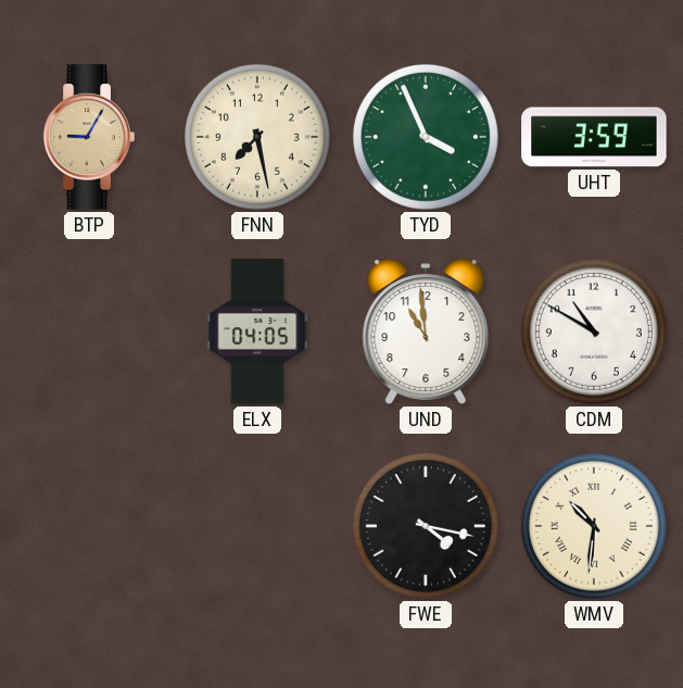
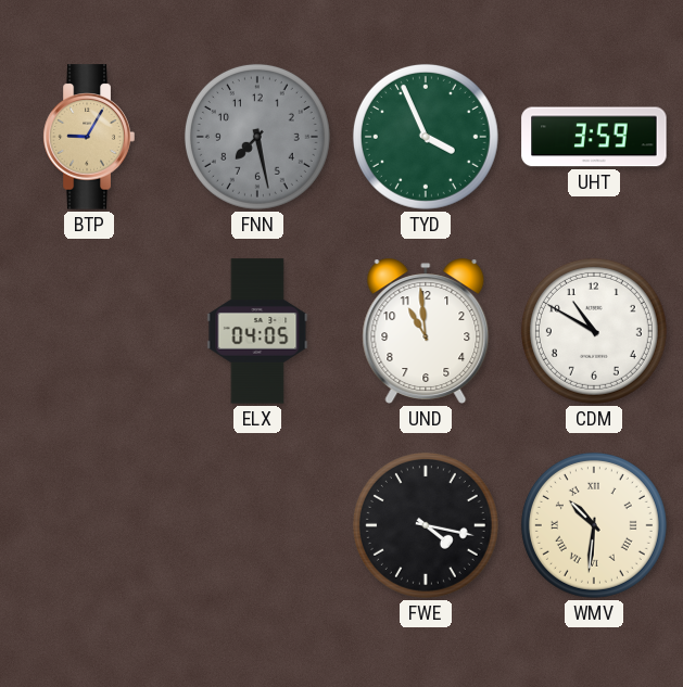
FNN dial: cream -> grey
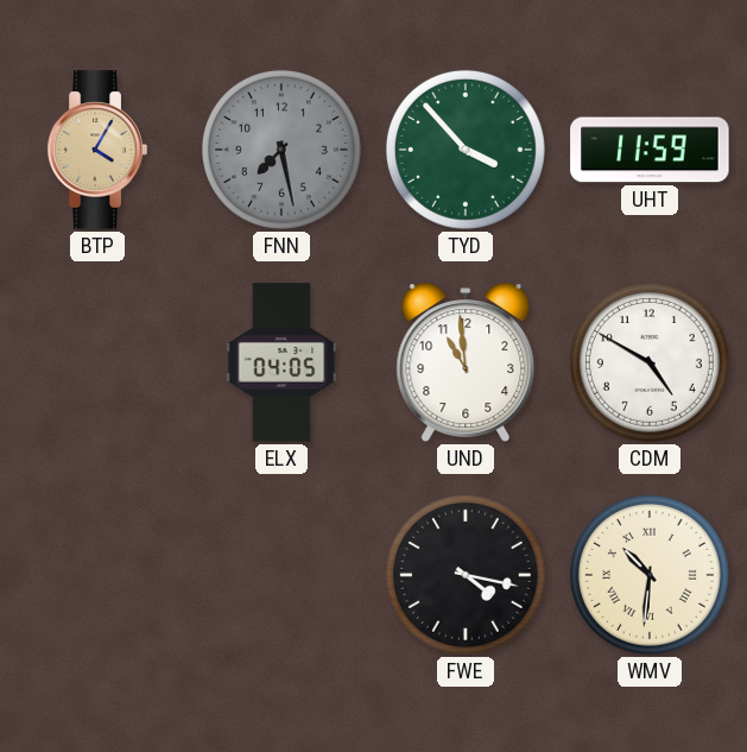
BTP: 9:05 -> 4:05
TYD: 3:56 -> 3:53
UHT: 3:59 -> 11:59
CDM: 10:50 -> 4:50
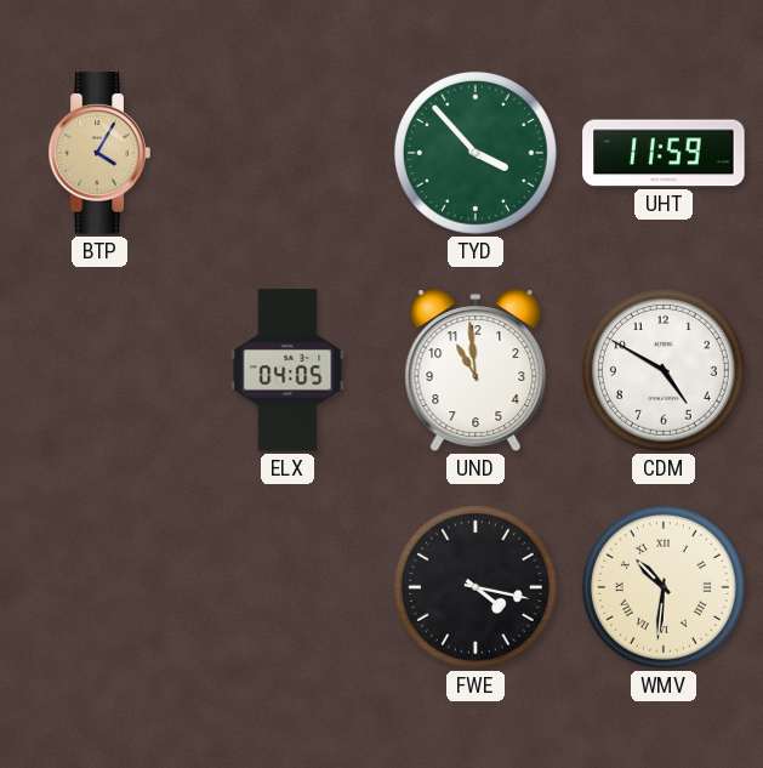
FNN: 7:28 -> none
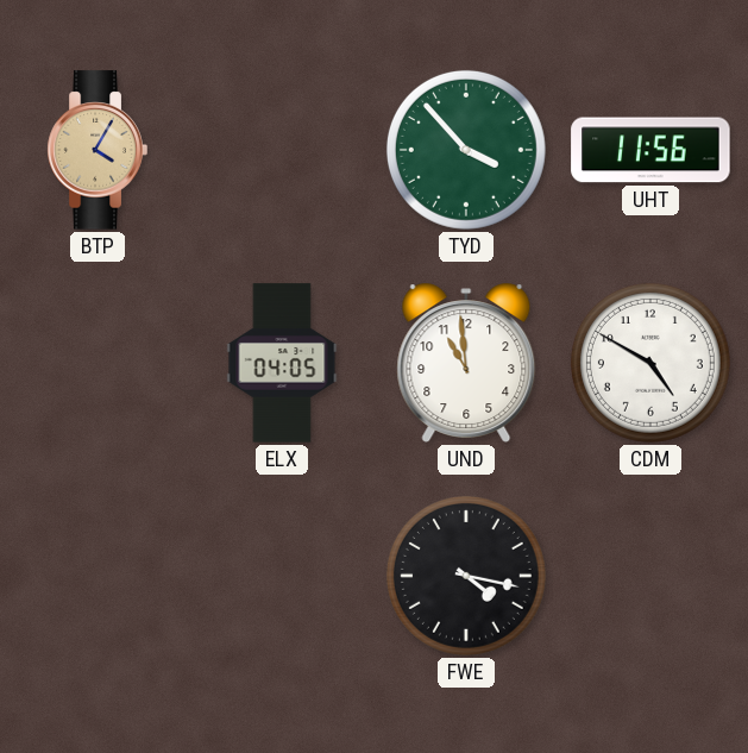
UHT: 11:59 -> 11:56
WMV: 10:31 -> none
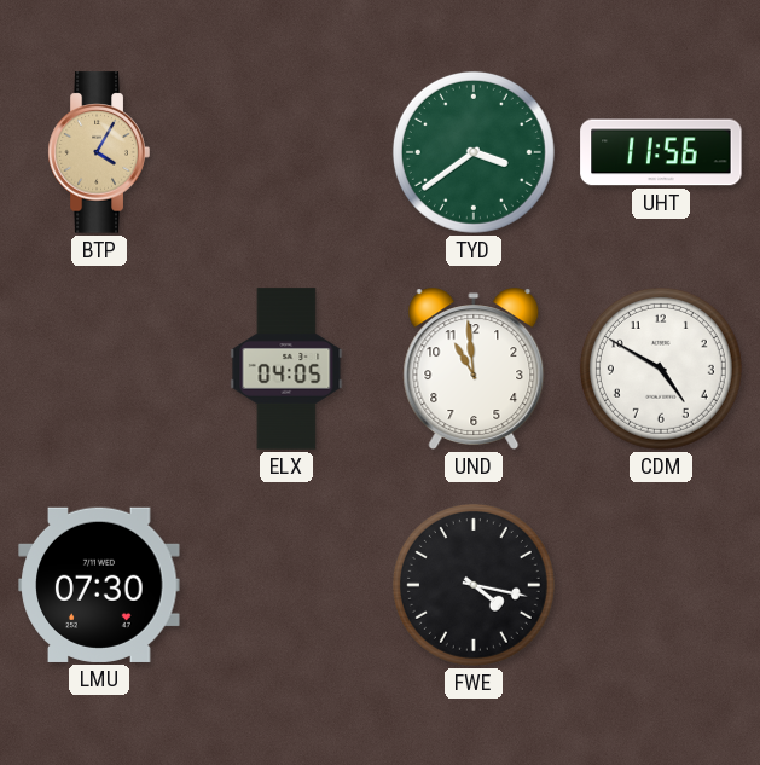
TYD: 3:53 -> 3:39
LMU: none -> 07:30
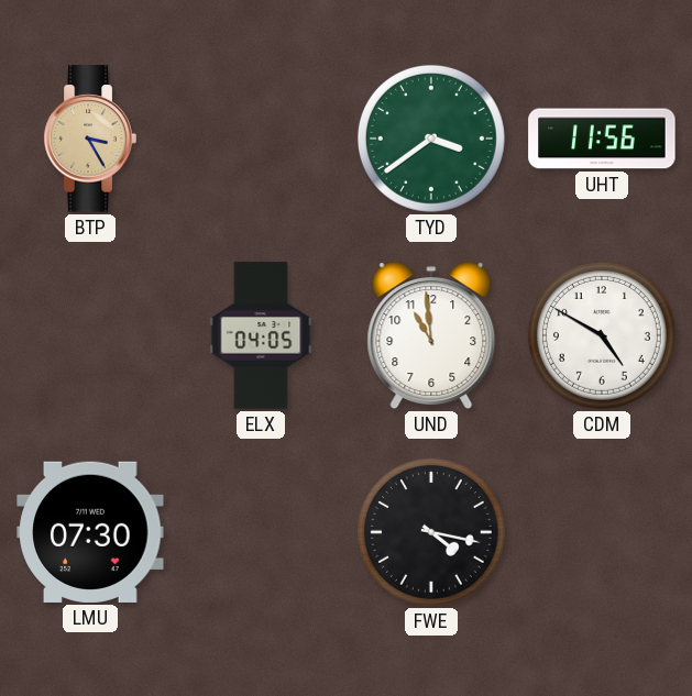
BTP: 4:05 -> 3:25
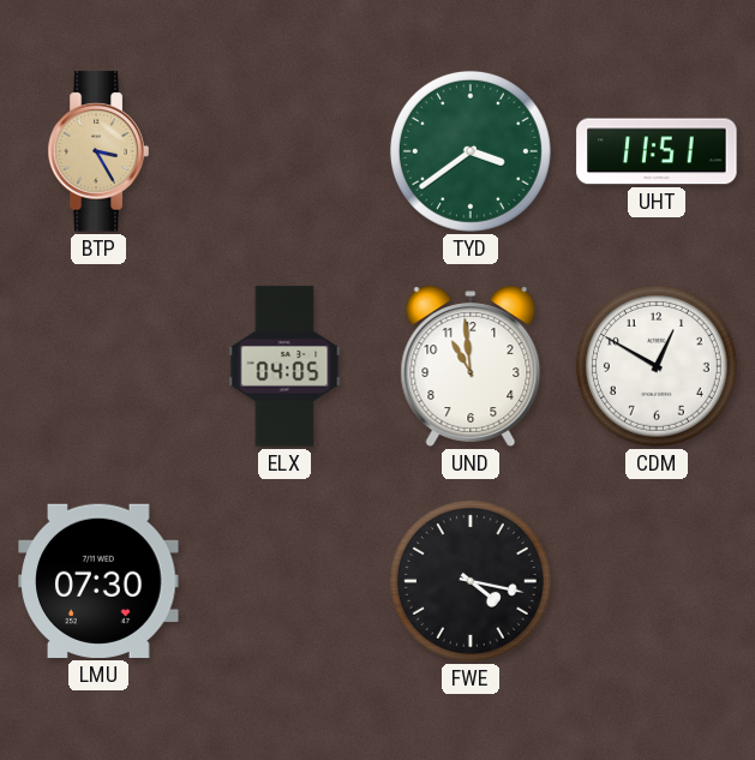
UHT: 11:56 -> 11:51
CDM: 4:50 -> 12:50
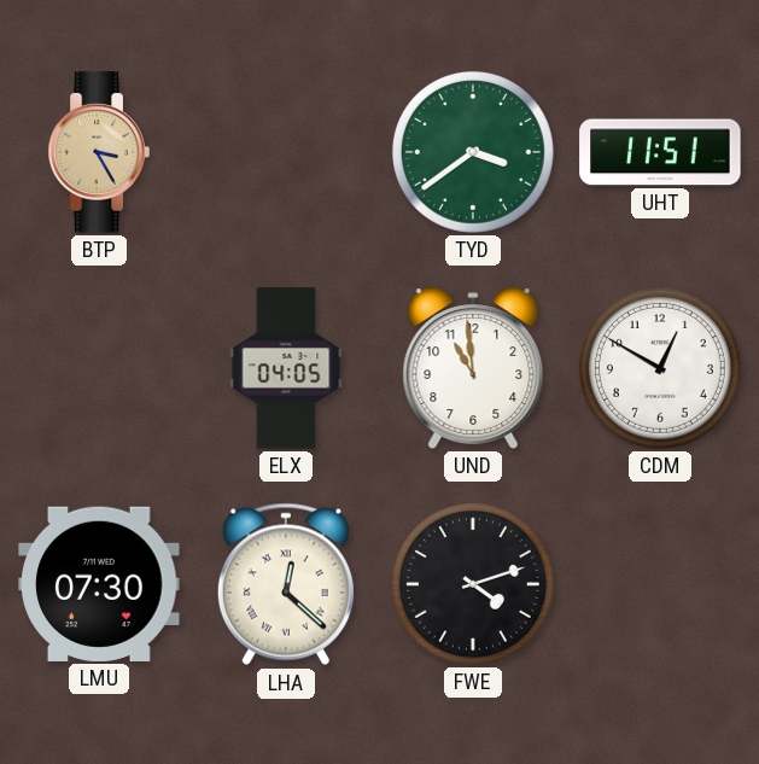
LHA: none -> 12:22
FWE: 4:17 -> 4:12
